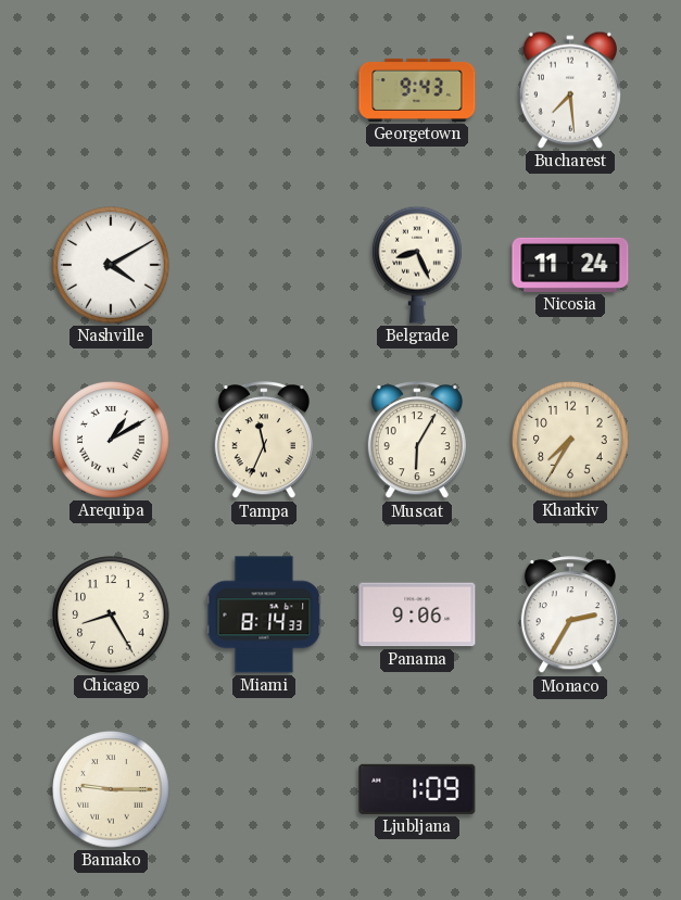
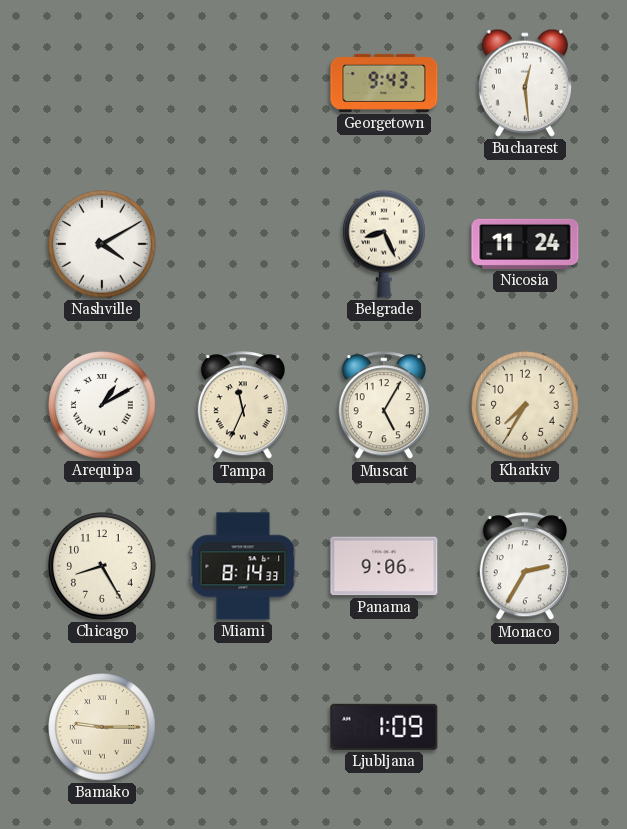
Bucharest: 7:29 -> 12:29
Muscat: 6:05 -> 5:05
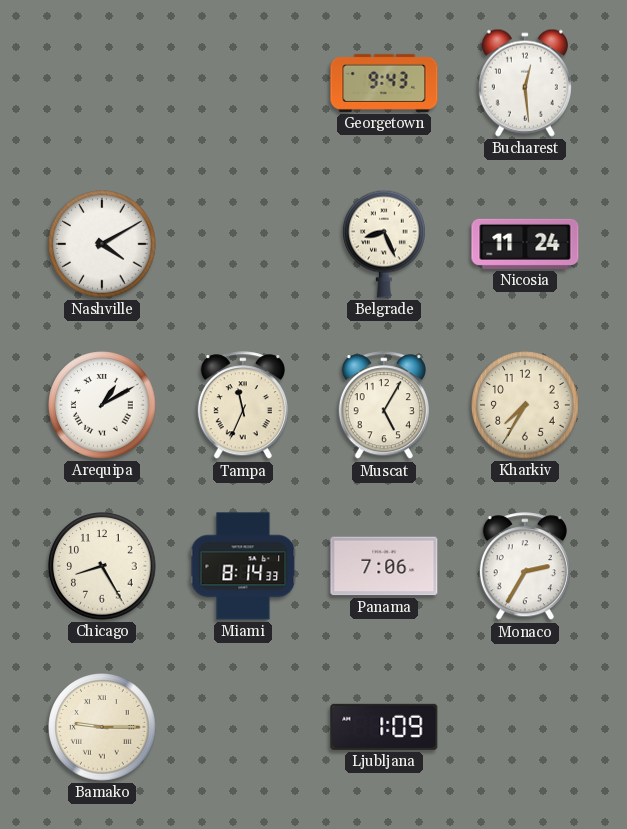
Panama: 9:06 -> 7:06
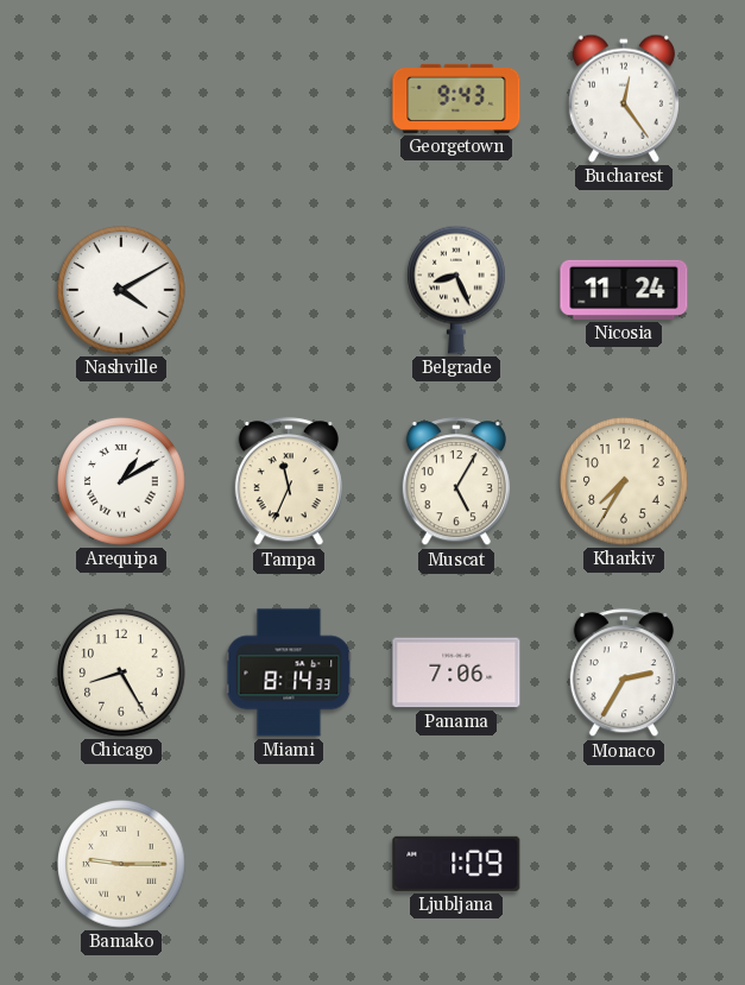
Bucharest: 12:29 -> 12:24
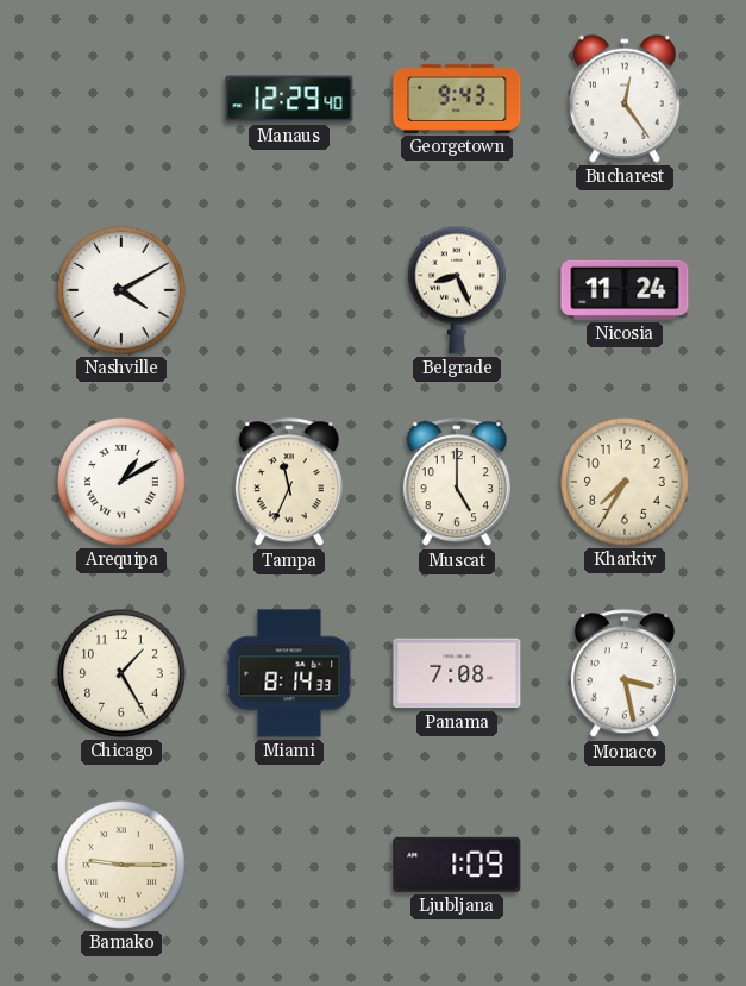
Manaus: none -> 12:29
Muscat: 5:05 -> 5:00
Chicago: 8:25 -> 1:25
Panama: 7:06 -> 7:08
Monaco: 2:35 -> 3:28
